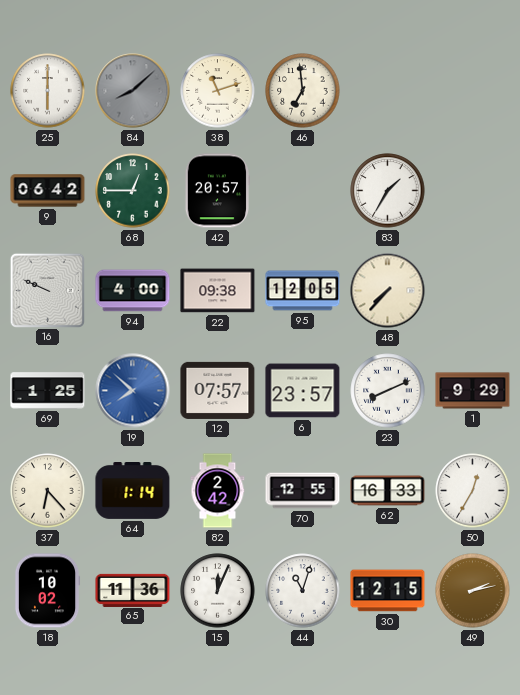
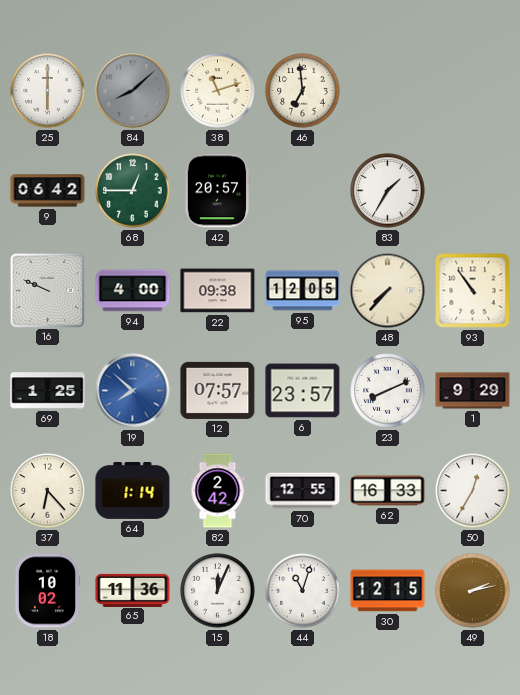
93: none -> 10:54
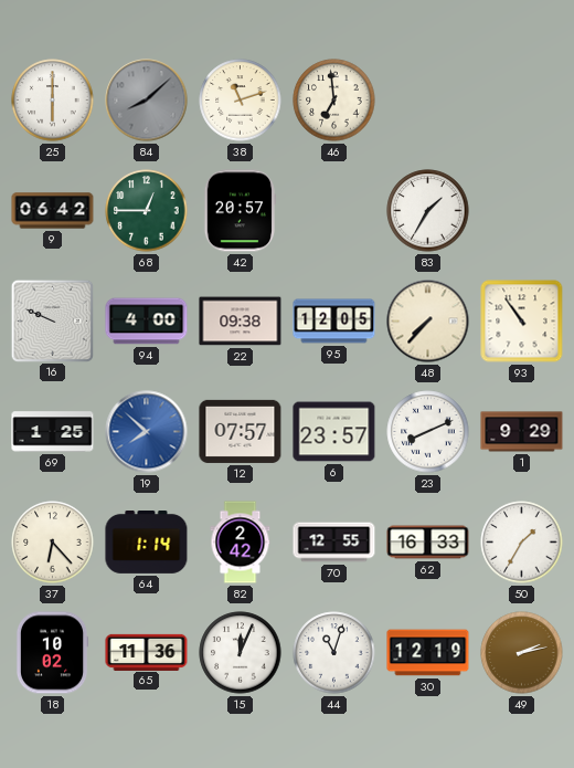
50: 12:35 -> 1:35
30: 12:15 -> 12:19
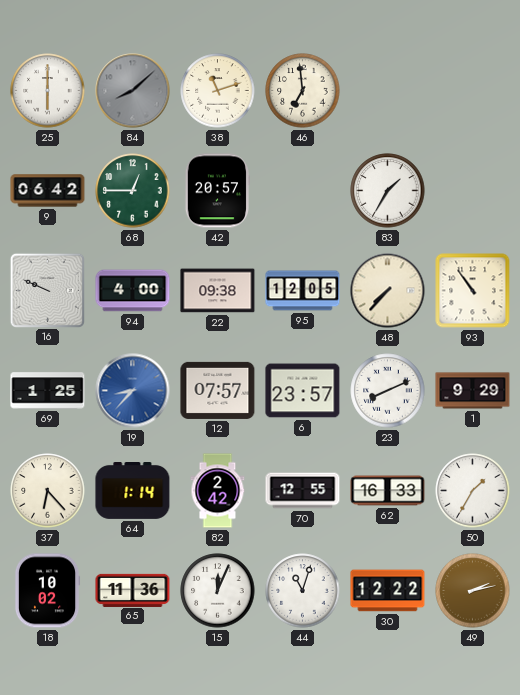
19: 7:52 -> 8:37
30: 12:19 -> 12:22
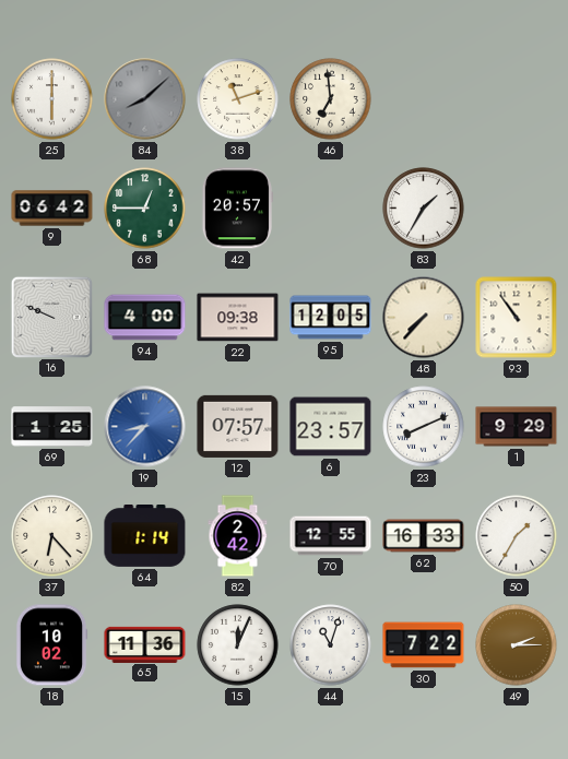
30: 12:22 -> 7:22
49: 2:13 -> 2:15
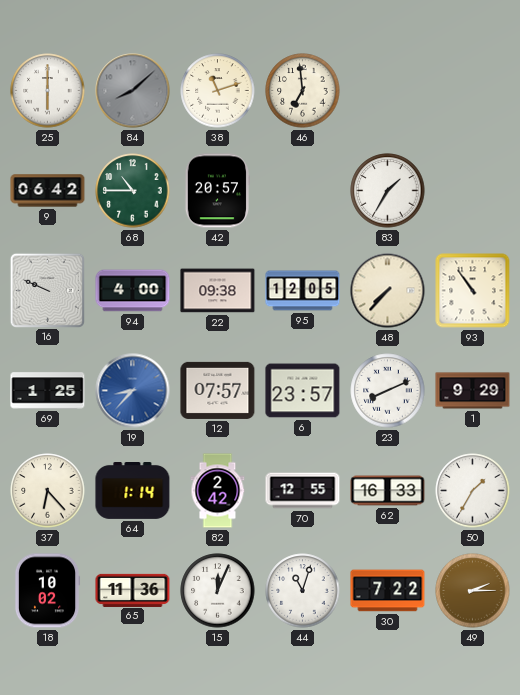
68: 12:45 -> 10:45
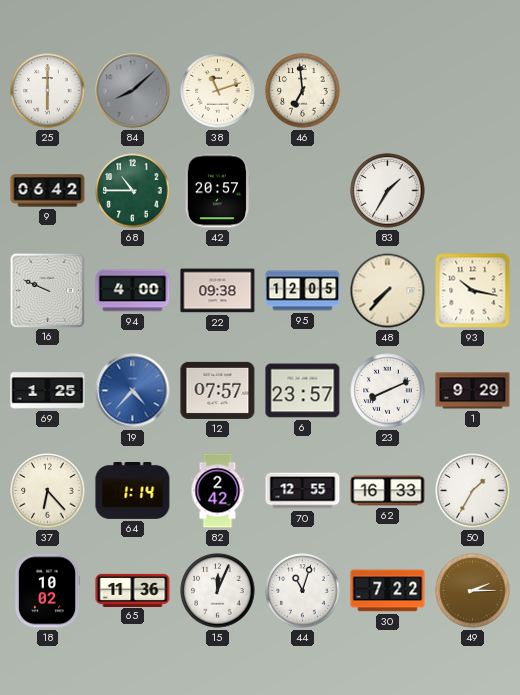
93: 10:54 -> 10:17
19: 8:37 -> 4:37
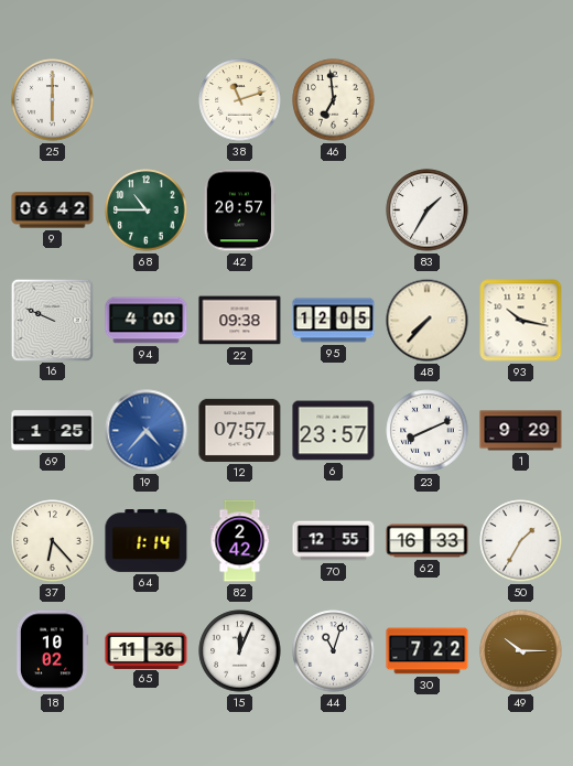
84: 8:08 -> none
49: 2:15 -> 10:15
